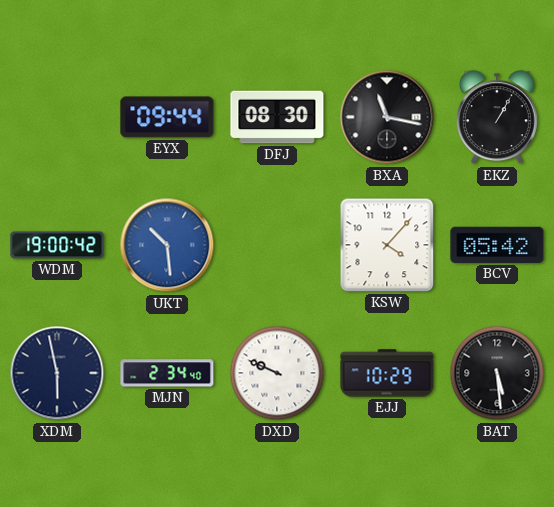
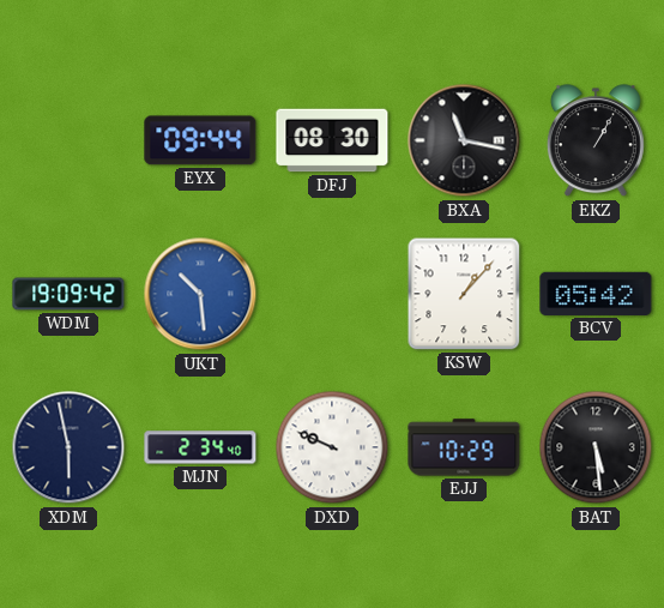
WDM: 19:00 -> 19:09
KSW: 4:07 -> 1:07
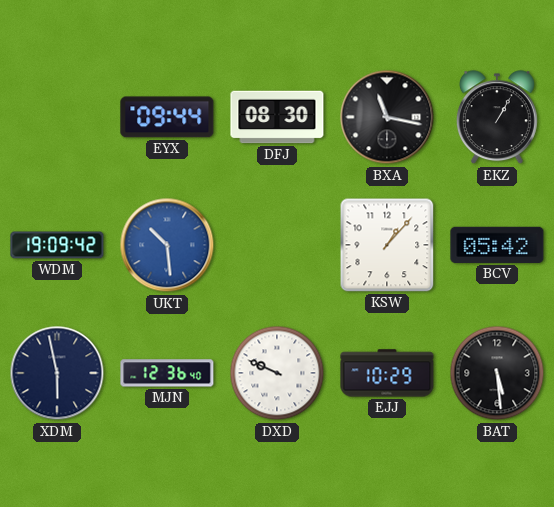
MJN: 2:34 -> 12:36
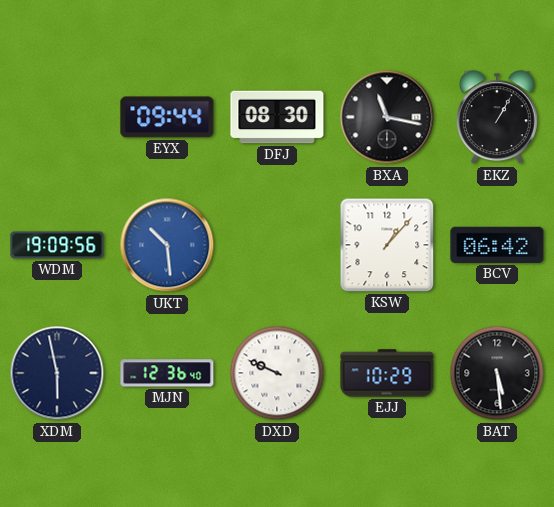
WDM: 19:09:42 -> 19:09:56
BCV: 05:42 -> 06:42
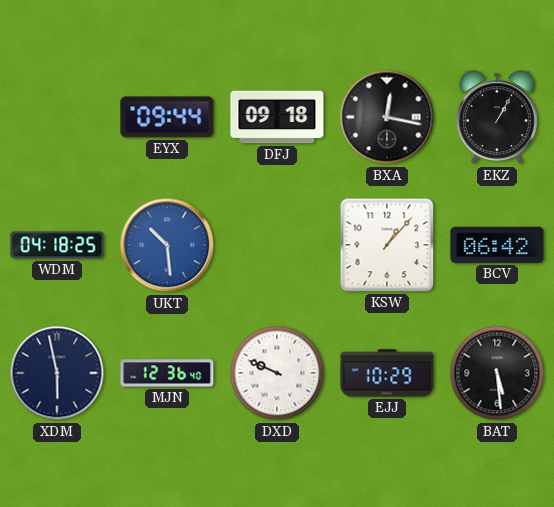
DFJ: 08:30 -> 09:18
BXA: 11:17 -> 12:17
WDM: 19:09 -> 04:18
